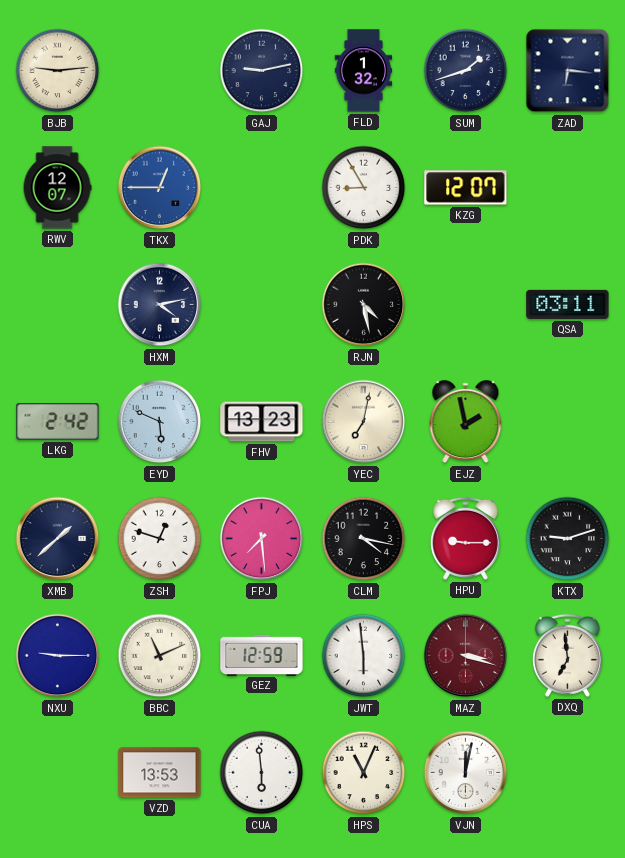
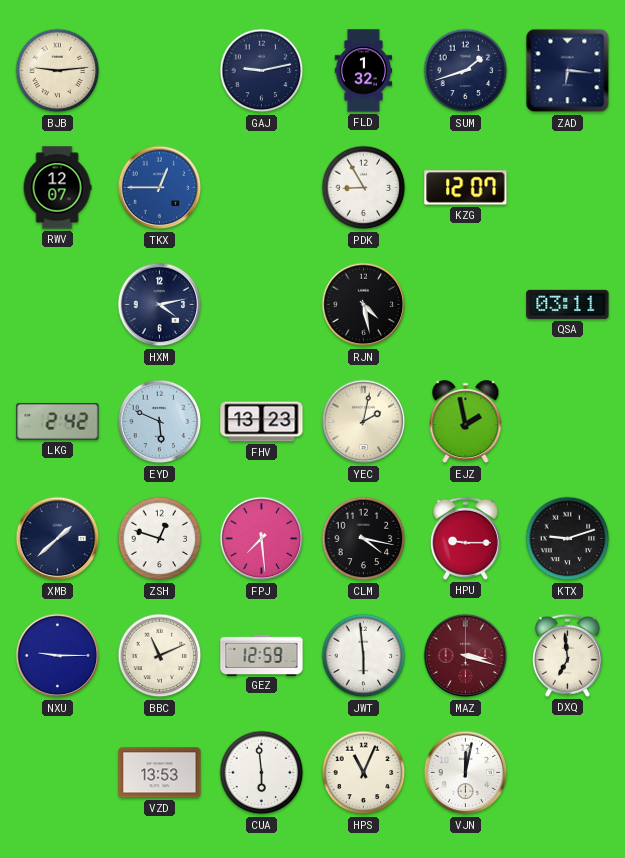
YEC: 7:02 -> 2:02
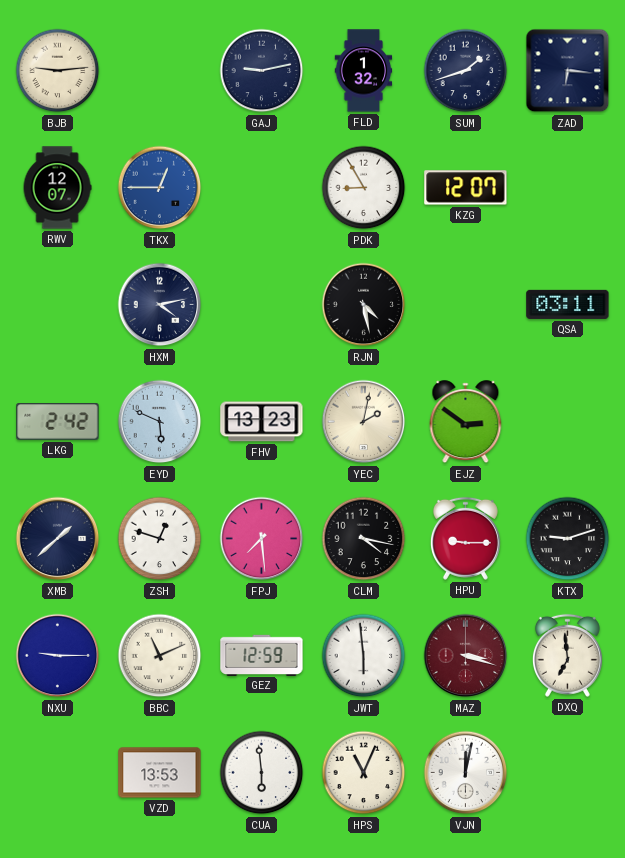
EJZ: 1:58 -> 2:51
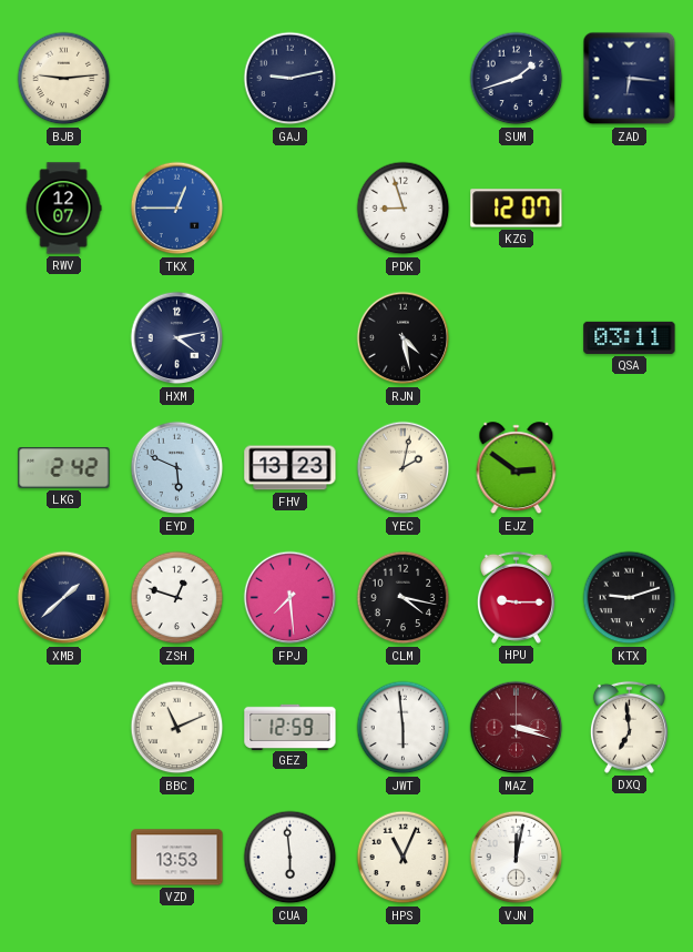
FLD: 1:32 -> none
PDK: 8:55 -> 8:57
NXU: 9:15 -> none
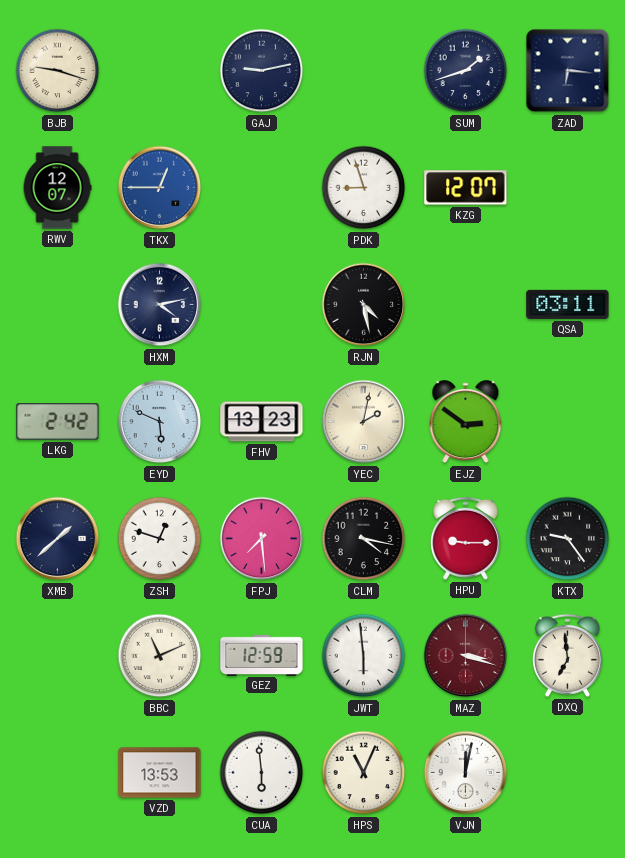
BJB: 9:14 -> 9:18
KTX: 9:12 -> 9:24
